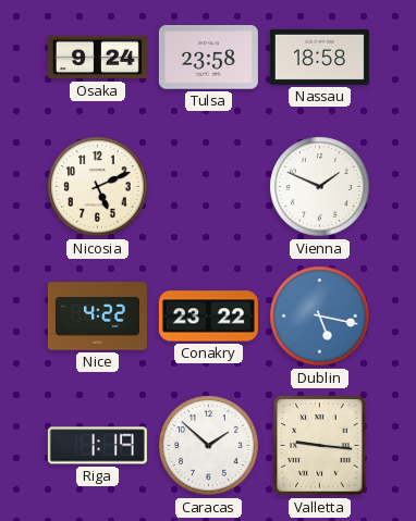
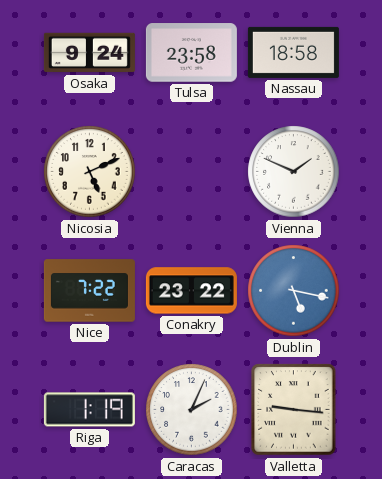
Nice: 4:22 -> 7:22
Caracas: 1:52 -> 2:04
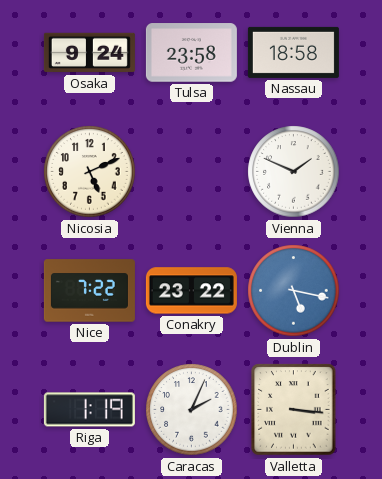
Valletta: 9:16 -> 3:16
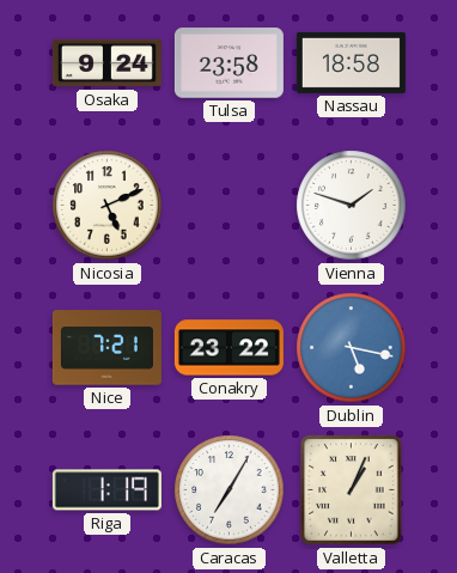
Vienna: 1:49 -> 1:48
Nice: 7:22 -> 7:21
Caracas: 2:04 -> 7:05
Valletta: 3:16 -> 1:04
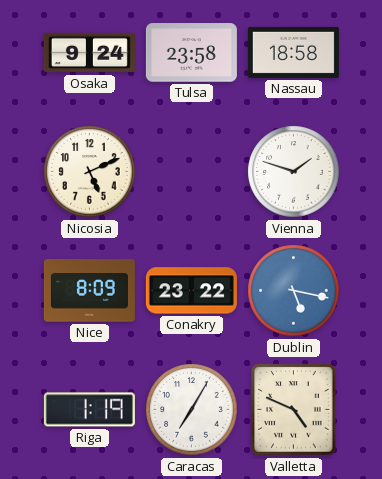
Nice: 7:21 -> 8:09
Valletta: 1:04 -> 4:49
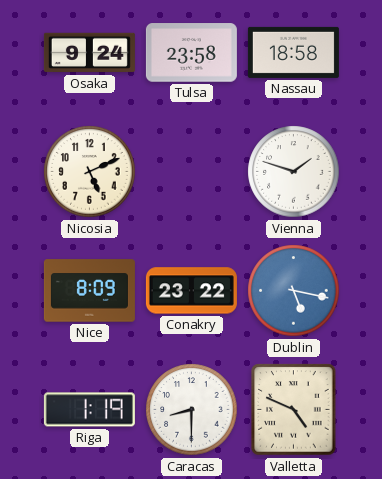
Caracas: 7:05 -> 8:30
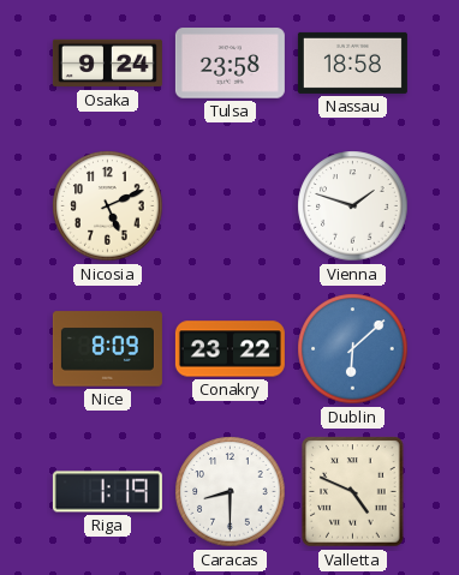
Dublin: 5:17 -> 6:08
